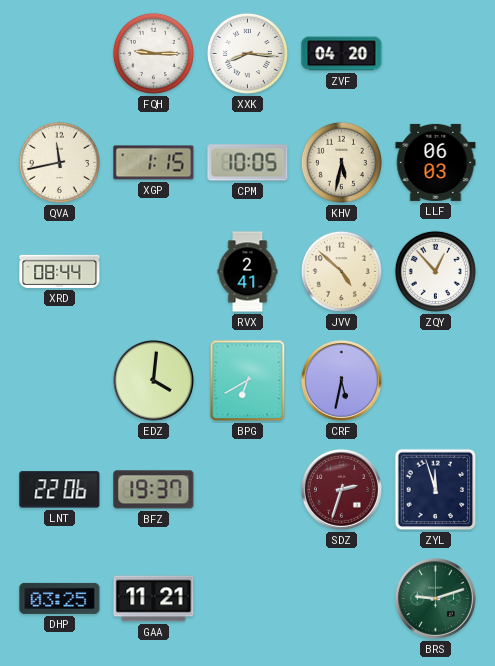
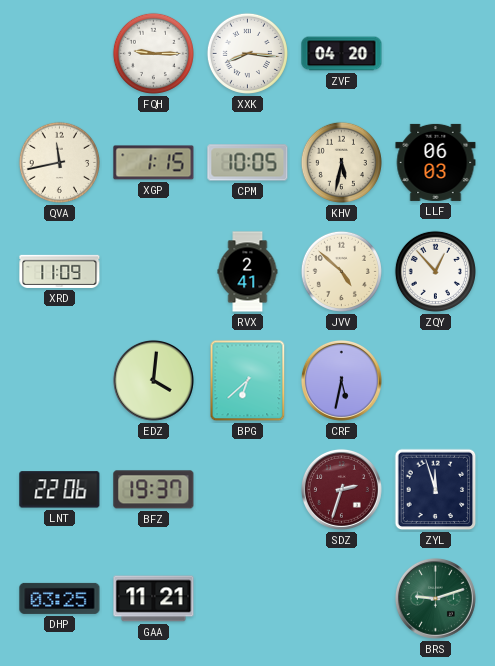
XRD: 08:44 -> 11:09
BPG: 6:40 -> 6:38
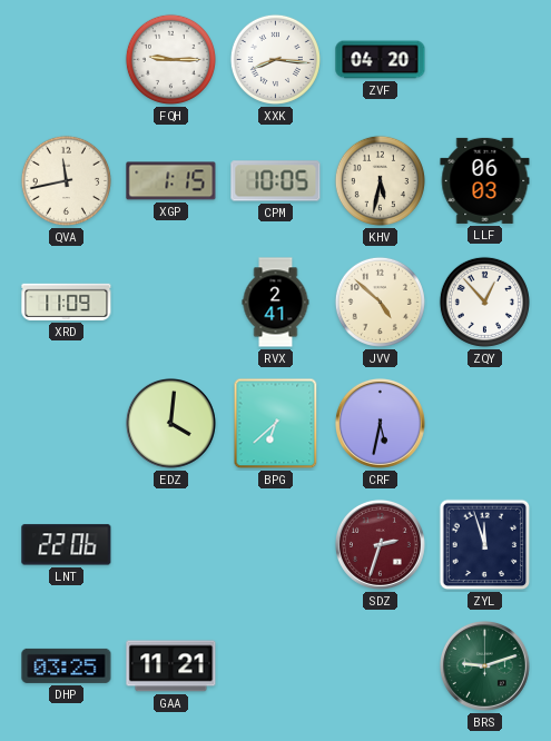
BFZ: 19:37 -> none
